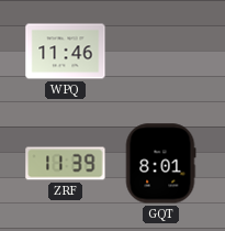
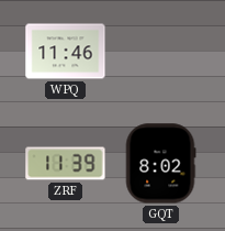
GQT: 8:01 -> 8:02
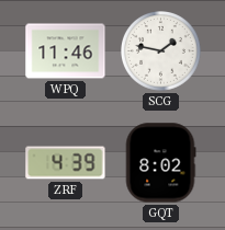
SCG: none -> 1:47
ZRF: 11:39 -> 4:39
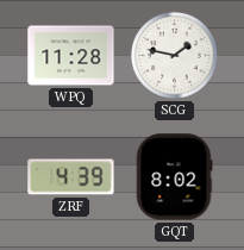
WPQ: 11:46 -> 11:28
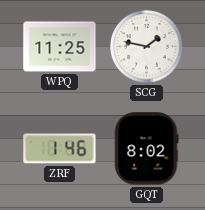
WPQ: 11:28 -> 11:25
ZRF: 4:39 -> 1:46
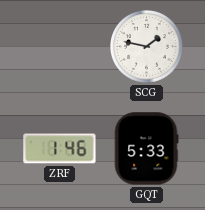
WPQ: 11:25 -> none
GQT: 8:02 -> 5:33
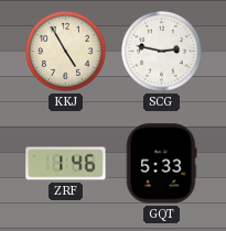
KKJ: none -> 4:55
SCG: 1:47 -> 2:47
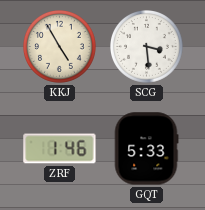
SCG: 2:47 -> 3:29
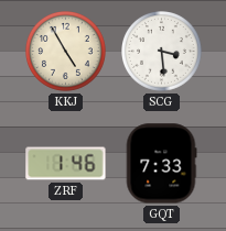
GQT: 5:33 -> 7:33
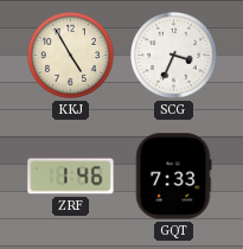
SCG: 3:29 -> 3:34
